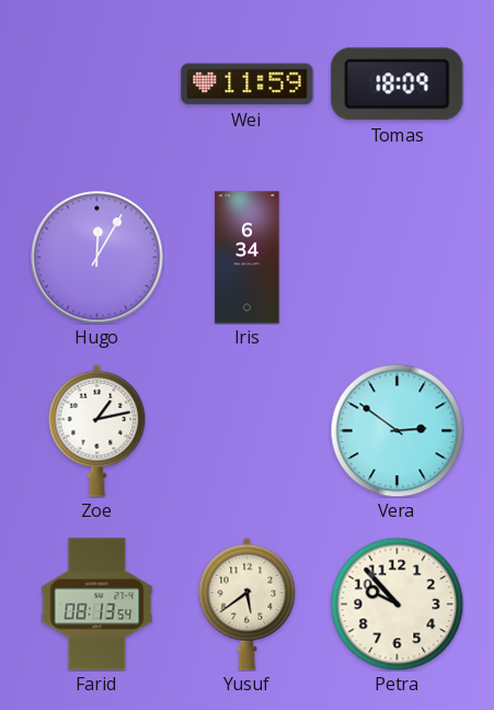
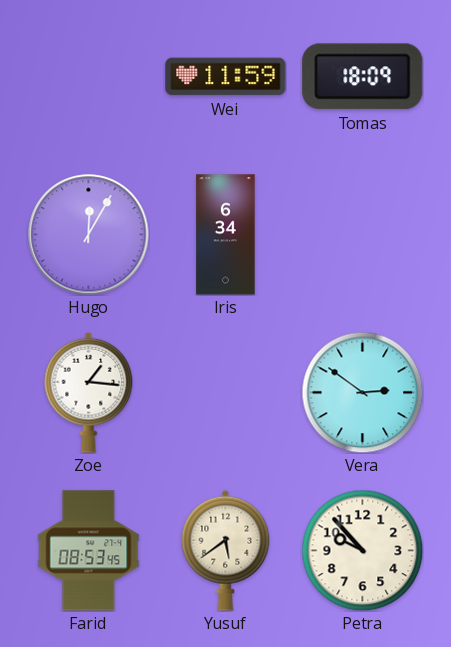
Zoe: 1:13 -> 1:16
Farid: 08:13 -> 08:53
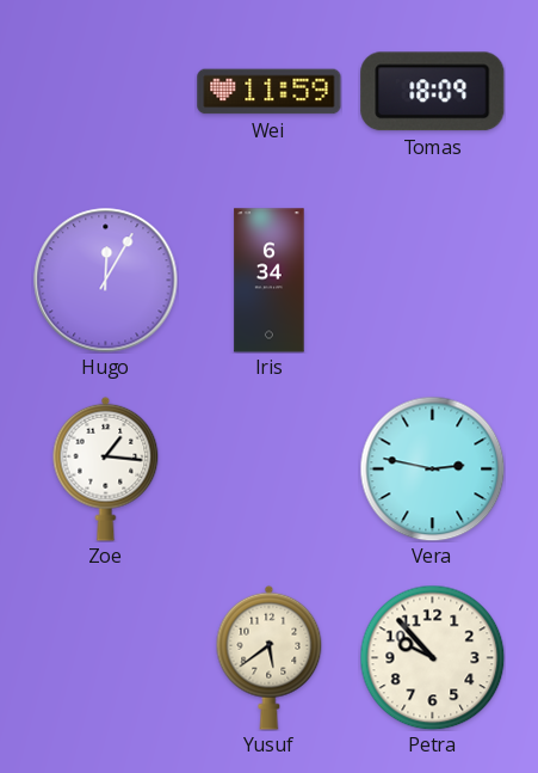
Vera: 2:51 -> 2:47
Farid: 08:53 -> none
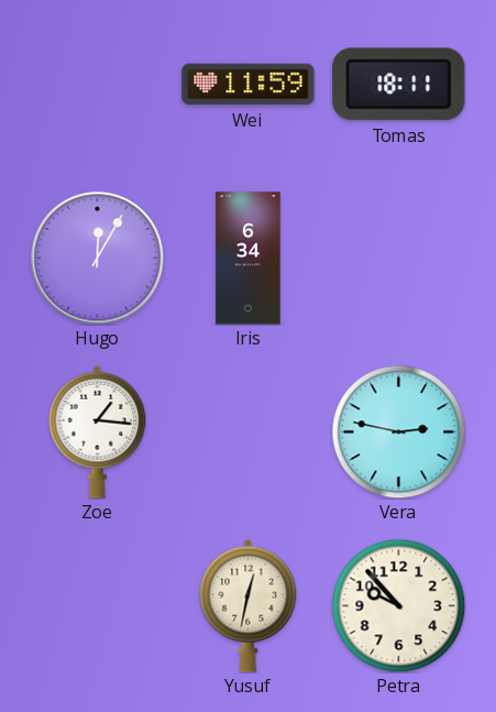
Tomas: 18:09 -> 18:11
Yusuf: 5:39 -> 12:32
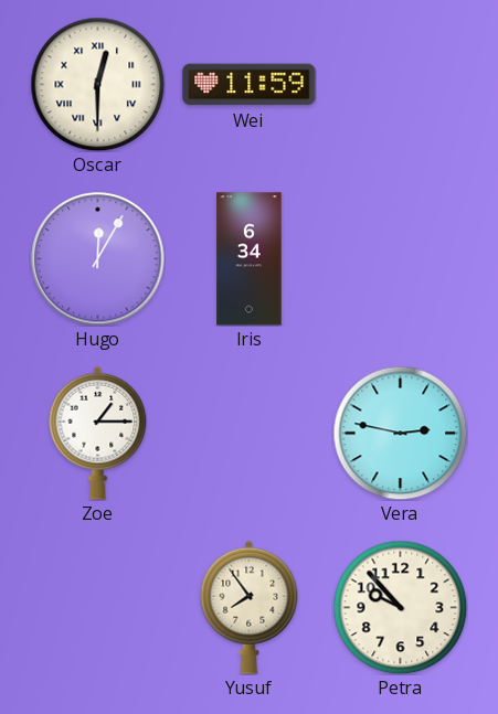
Oscar: none -> 12:30
Tomas: 18:11 -> none
Zoe: 1:16 -> 1:15
Yusuf: 12:32 -> 7:54
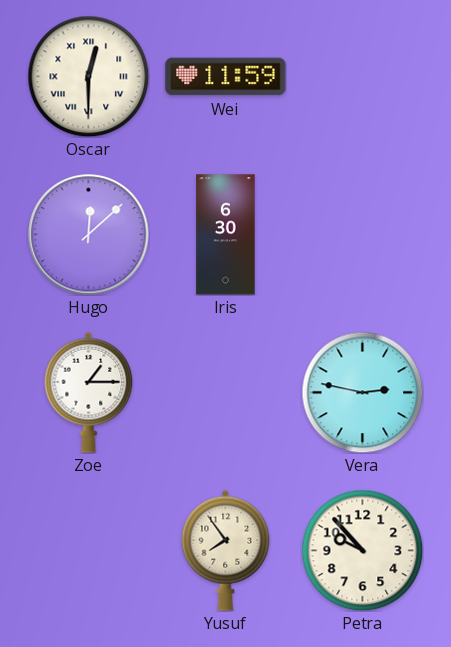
Hugo: 12:05 -> 12:08
Iris: 6:34 -> 6:30
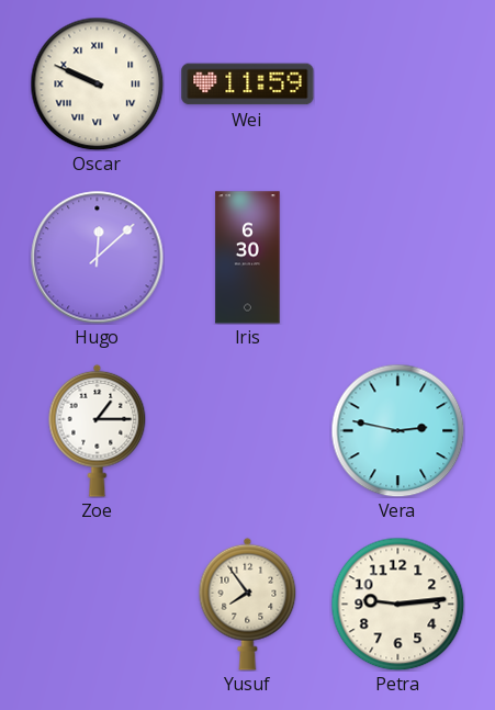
Oscar: 12:30 -> 9:49
Petra: 9:53 -> 9:14
